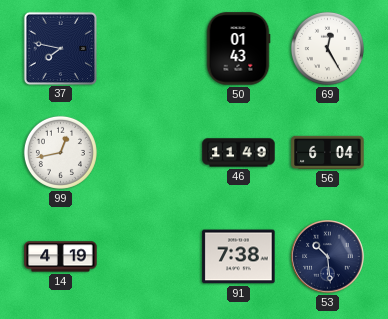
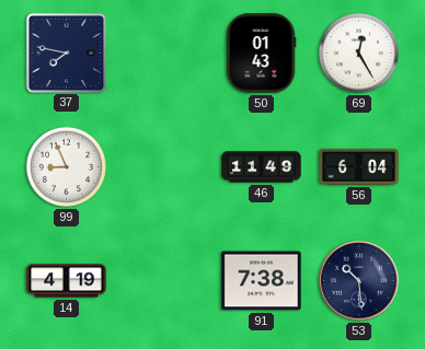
99: 12:43 -> 8:56
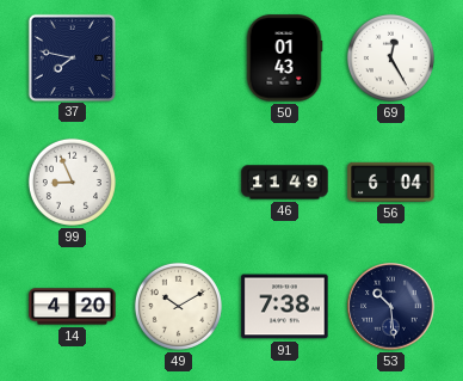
14: 4:19 -> 4:20
49: none -> 10:10
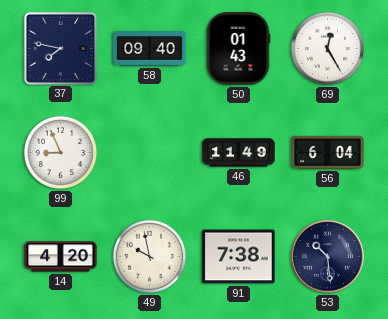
58: none -> 09:40
49: 10:10 -> 9:58
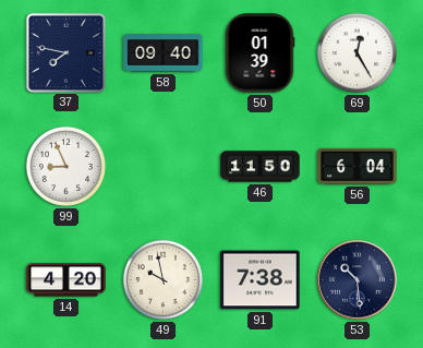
50: 01:43 -> 01:39
46: 11:49 -> 11:50
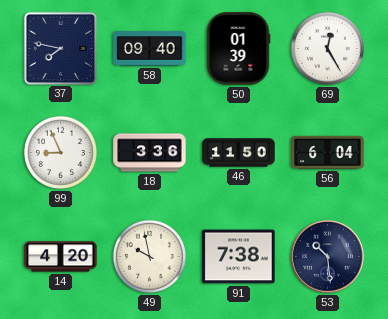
18: none -> 3:36
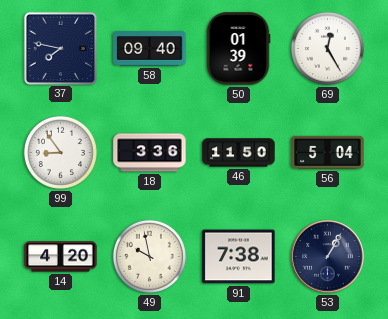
99: 8:56 -> 8:54
56: 6:04 -> 5:04
53: 10:29 -> 1:05
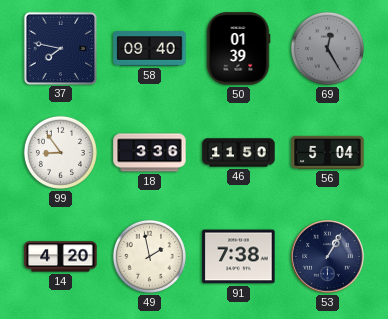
69 dial: white -> grey
49: 9:58 -> 1:58
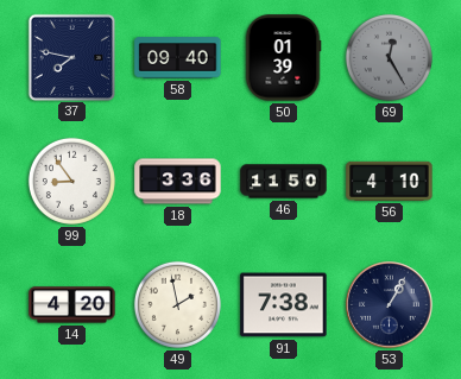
56: 5:04 -> 4:10
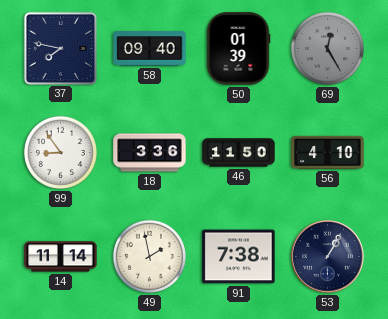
14: 4:20 -> 11:14
